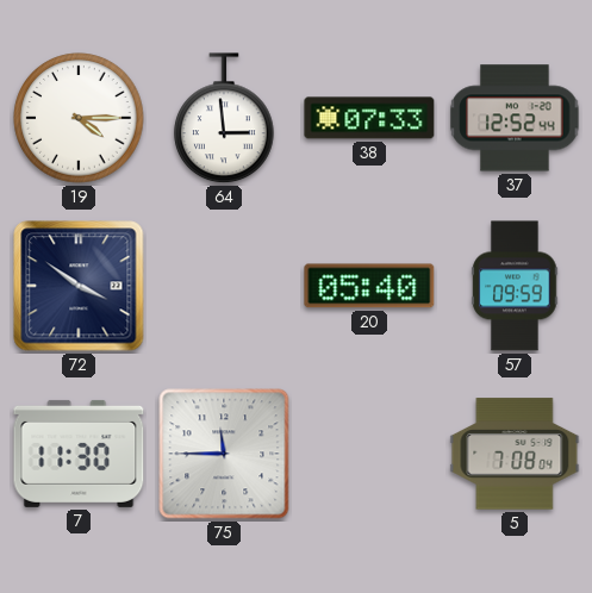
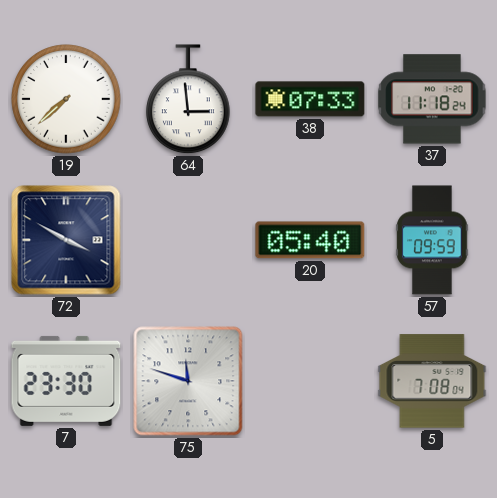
19: 4:15 -> 7:38
37: 12:52 -> 11:18
72: 3:51 -> 3:50
7: 11:30 -> 23:30
75: 11:45 -> 11:48
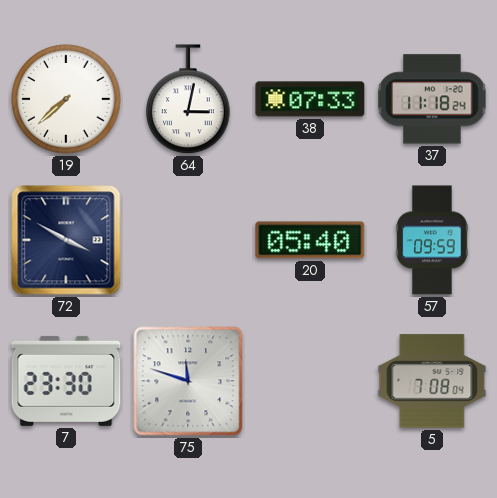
64: 2:59 -> 3:02
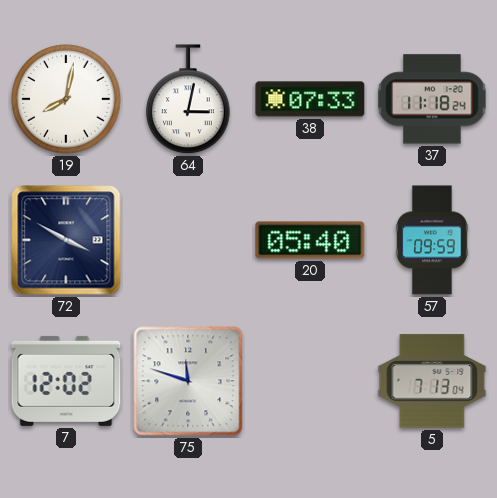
19: 7:38 -> 8:02
7: 23:30 -> 12:02
5: 7:08 -> 7:13
